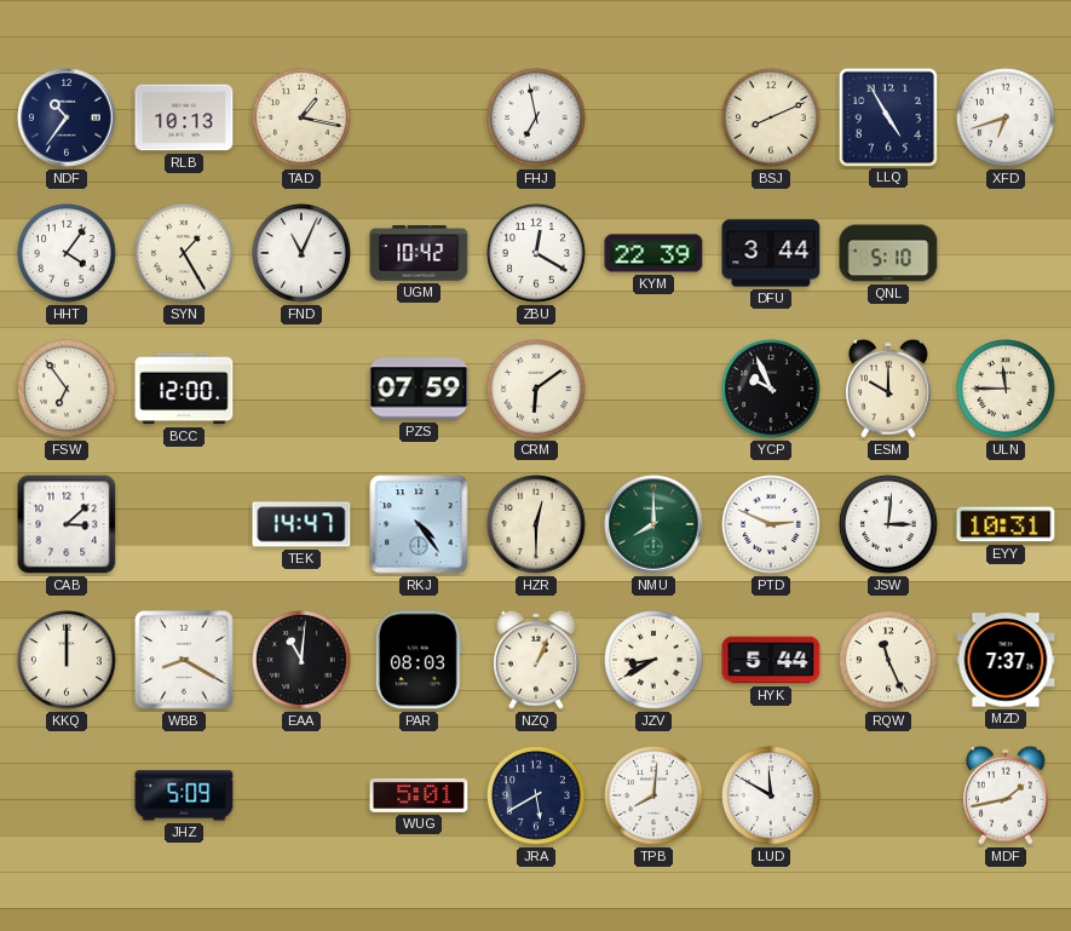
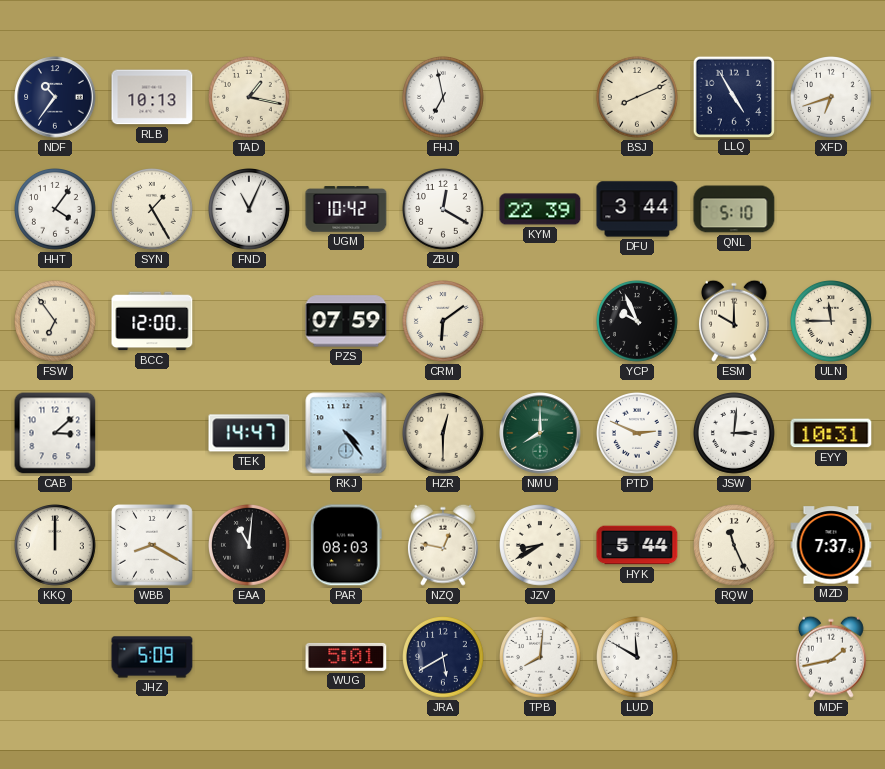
NZQ: 1:04 -> 12:47
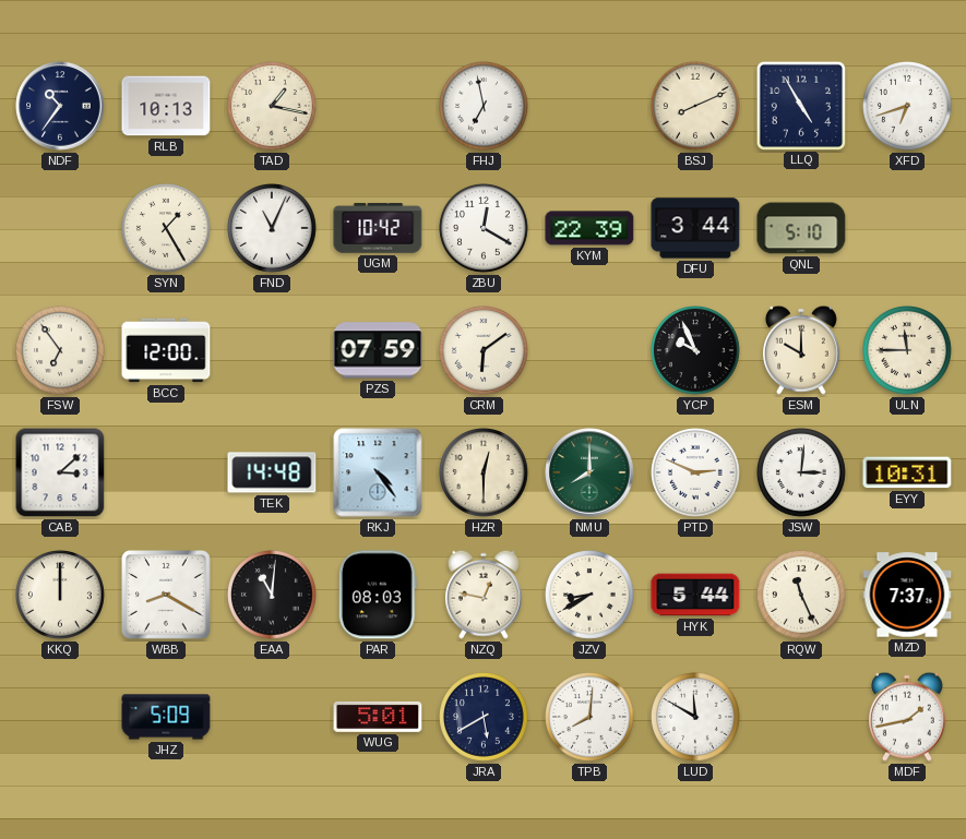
HHT: 4:06 -> none
TEK: 14:47 -> 14:48
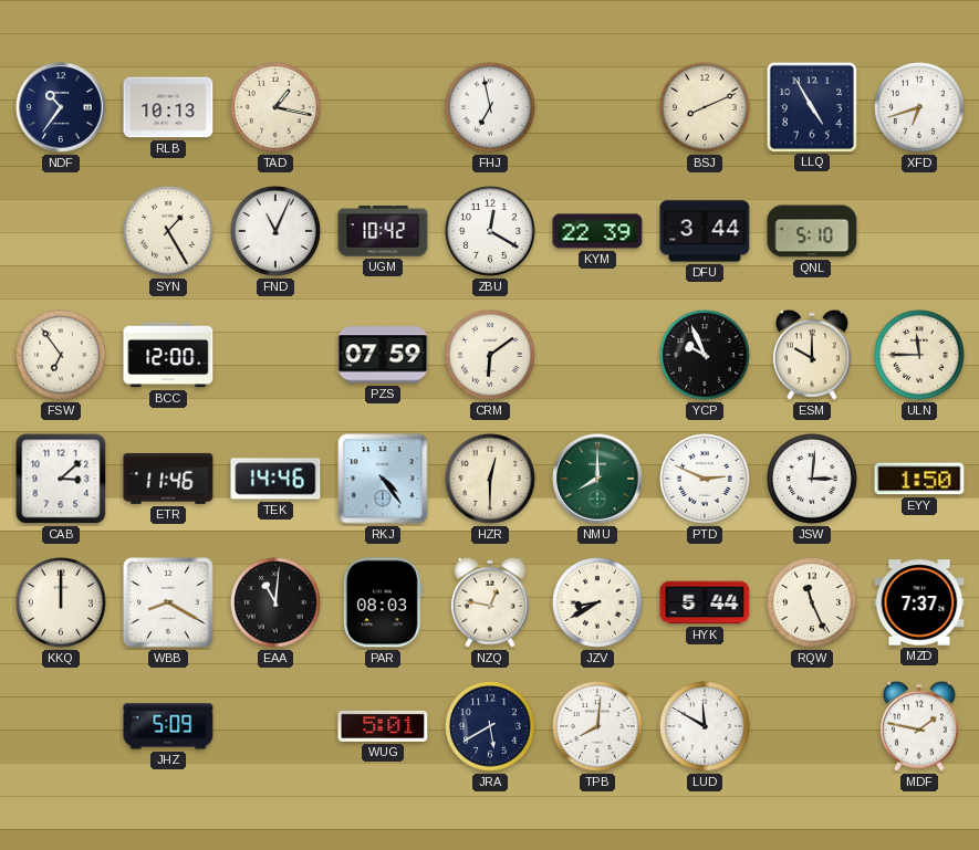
ETR: none -> 11:46
TEK: 14:48 -> 14:46
EYY: 10:31 -> 1:50
MDF: 1:43 -> 1:47
